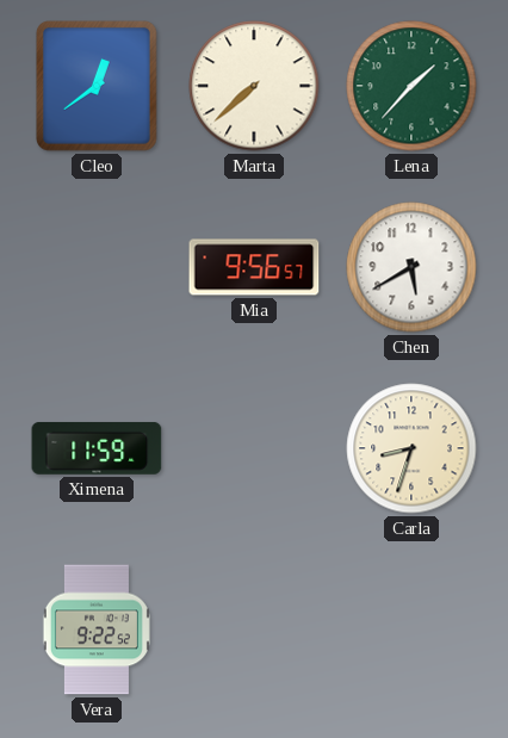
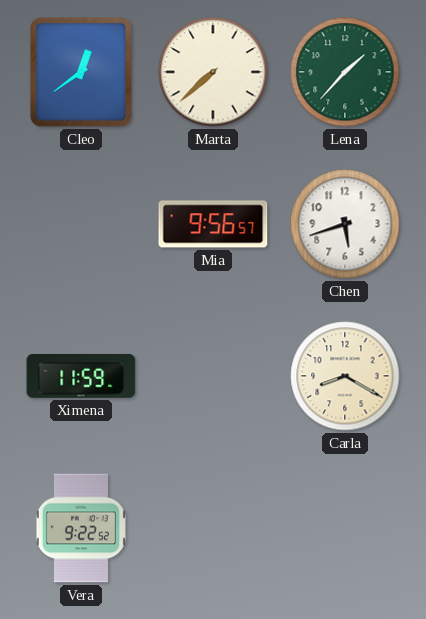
Chen: 5:40 -> 5:42
Carla: 8:33 -> 8:20
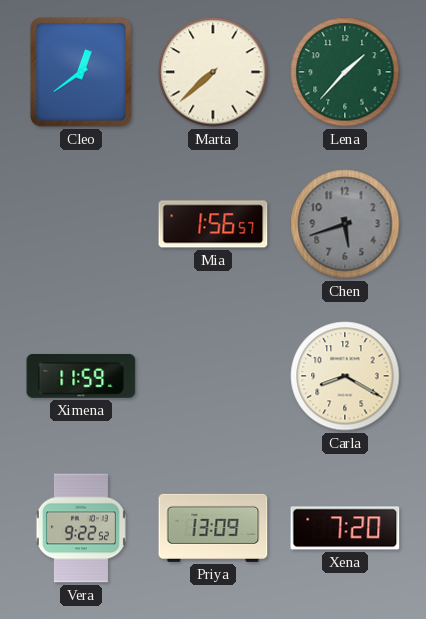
Mia: 9:56 -> 1:56
Chen dial: white -> grey
Priya: none -> 13:09
Xena: none -> 7:20
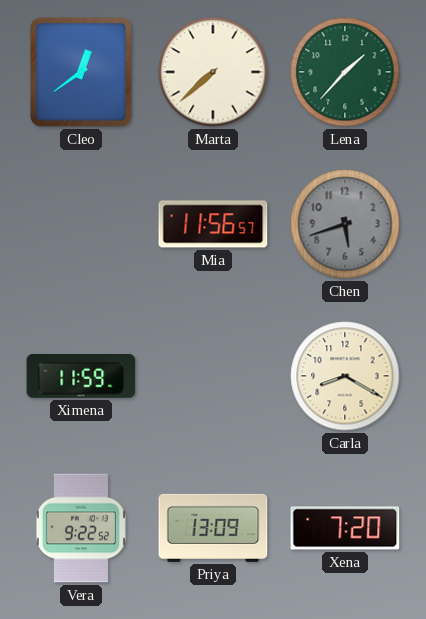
Mia: 1:56 -> 11:56
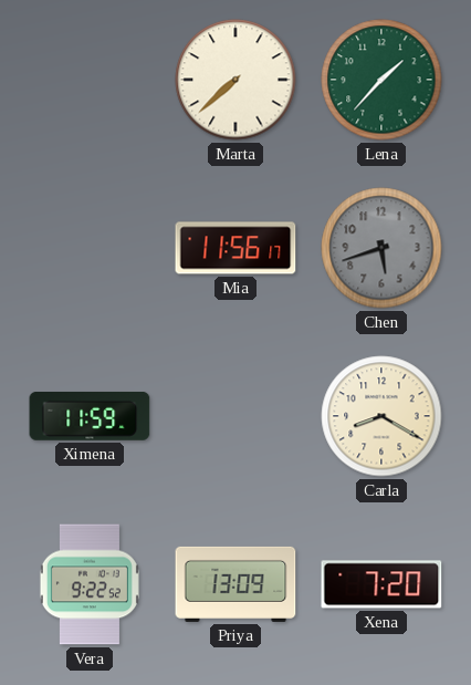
Cleo: 12:39 -> none
Mia: 11:56:57 -> 11:56:17
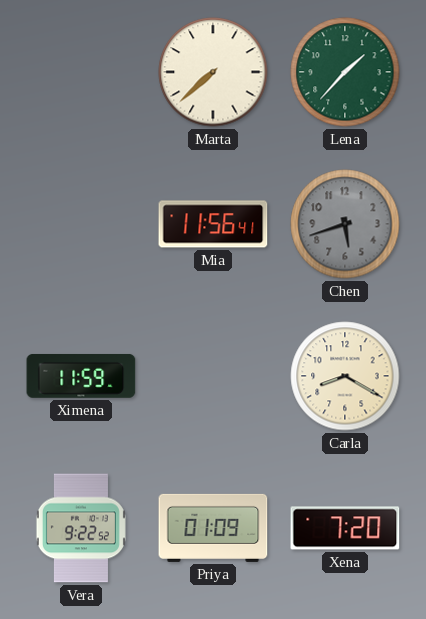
Mia: 11:56:17 -> 11:56:41
Priya: 13:09 -> 01:09
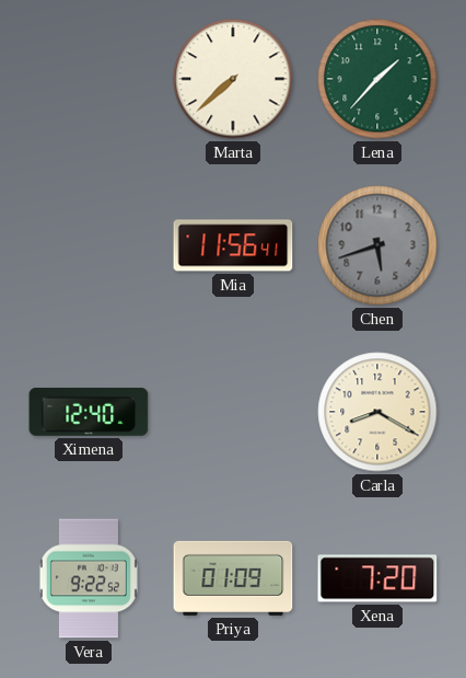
Ximena: 11:59 -> 12:40
